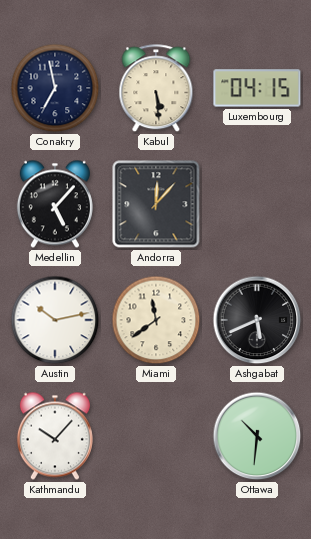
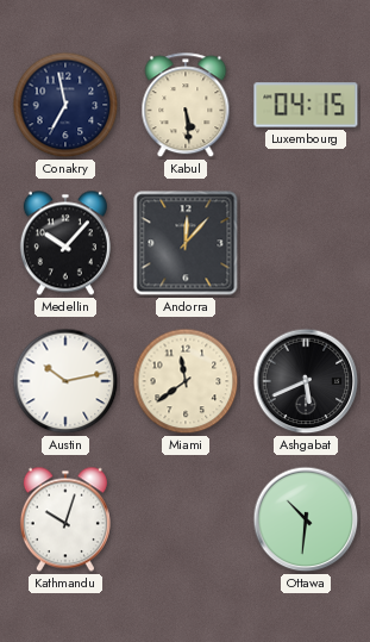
Medellin: 5:07 -> 10:07
Kathmandu: 10:07 -> 10:03
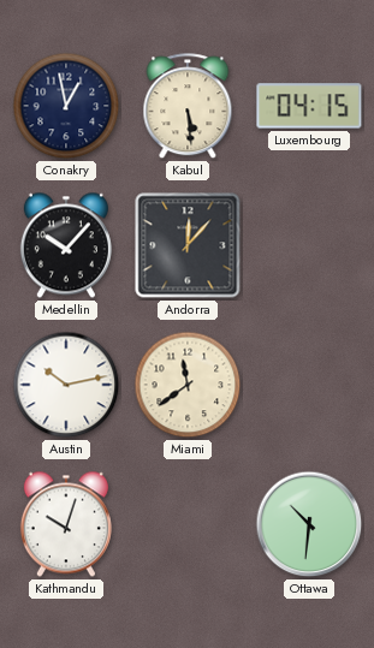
Conakry: 6:58 -> 12:58
Ashgabat: 5:41 -> none
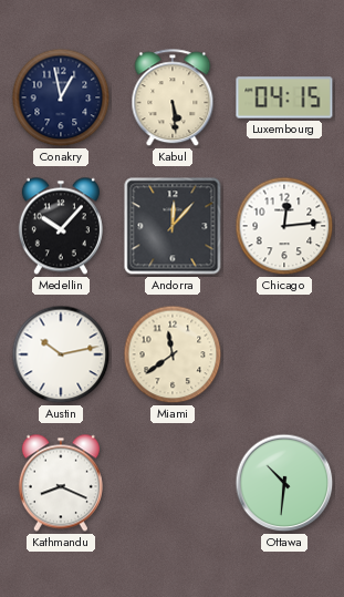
Chicago: none -> 12:14
Kathmandu: 10:03 -> 8:19
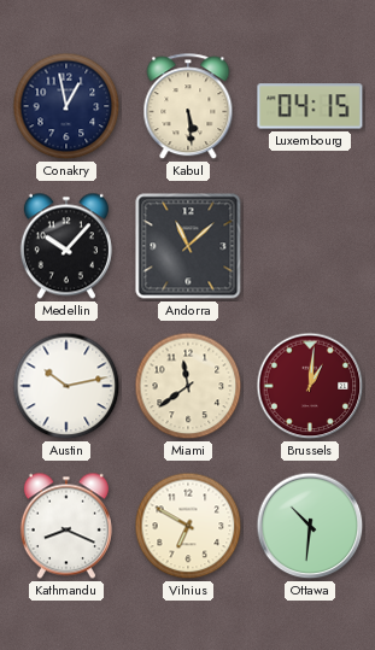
Andorra: 12:07 -> 11:08
Chicago: 12:14 -> none
Brussels: none -> 1:01
Vilnius: none -> 6:50
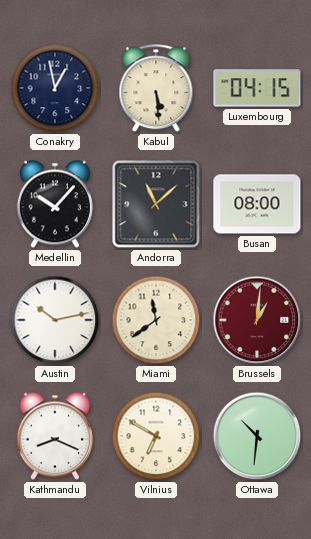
Busan: none -> 08:00
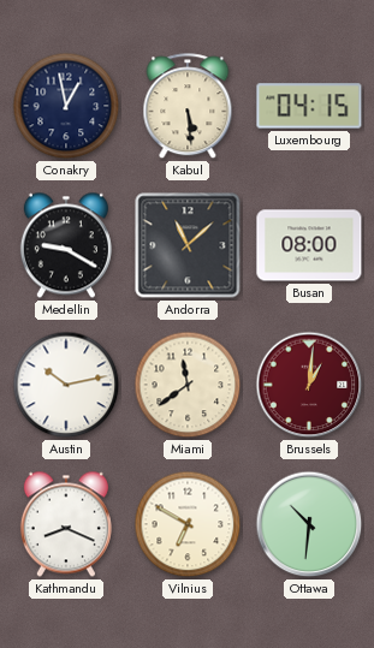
Medellin: 10:07 -> 9:20
